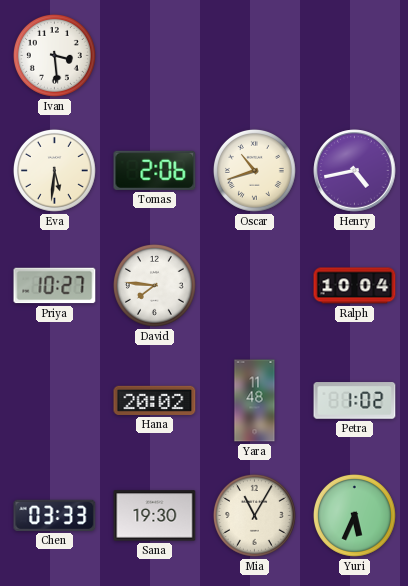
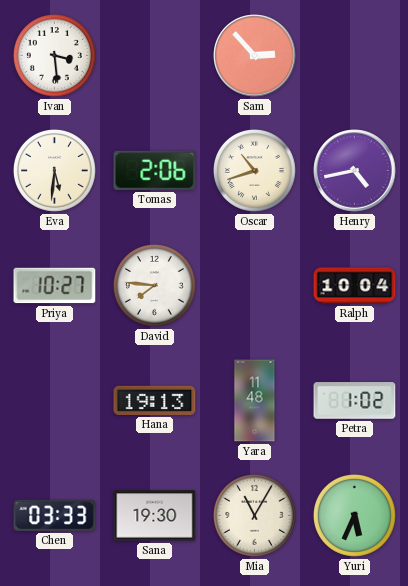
Sam: none -> 2:53
Hana: 20:02 -> 19:13
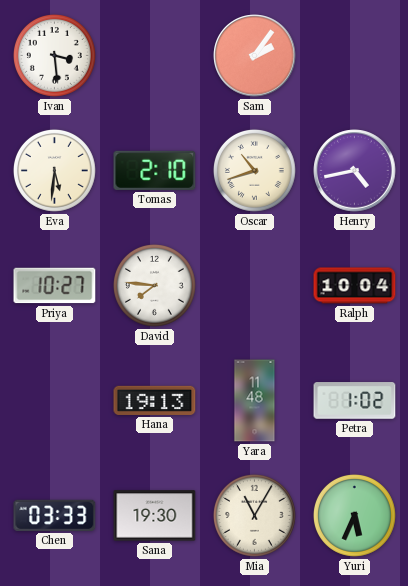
Sam: 2:53 -> 2:06
Tomas: 2:06 -> 2:10
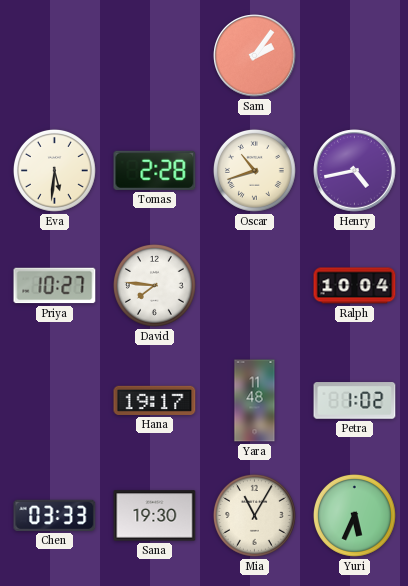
Ivan: 3:29 -> none
Tomas: 2:10 -> 2:28
Hana: 19:13 -> 19:17
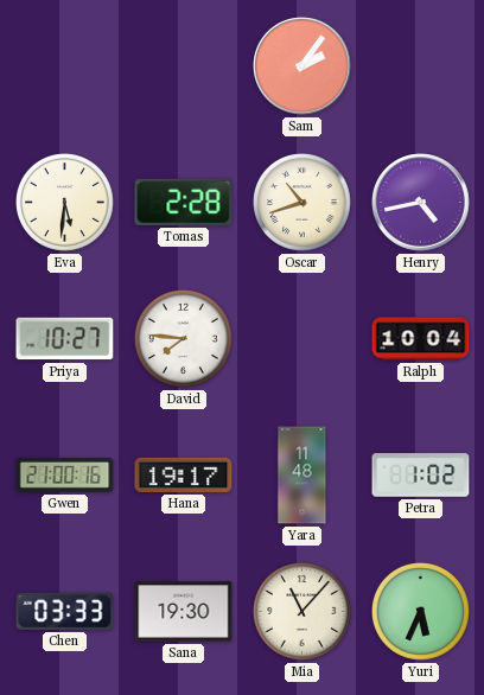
Gwen: none -> 21:00
Mia: 11:05 -> 11:07
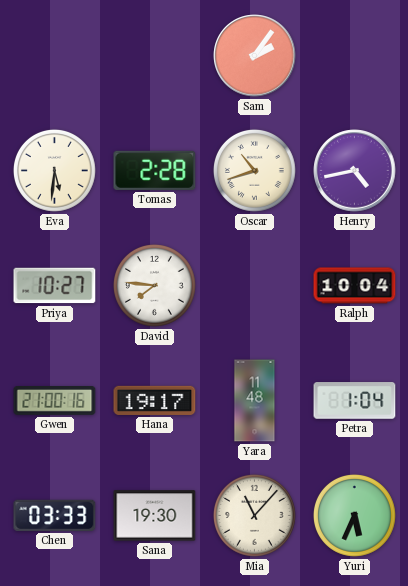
Petra: 1:02 -> 1:04
